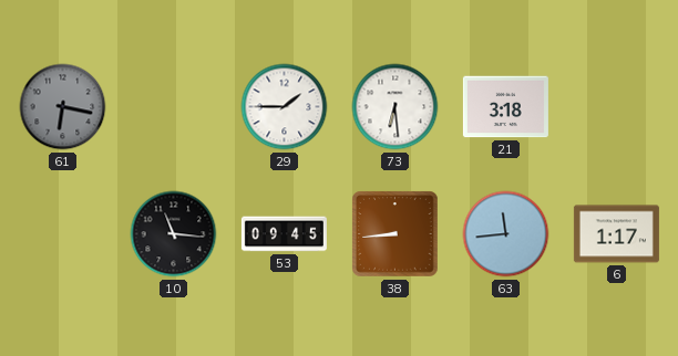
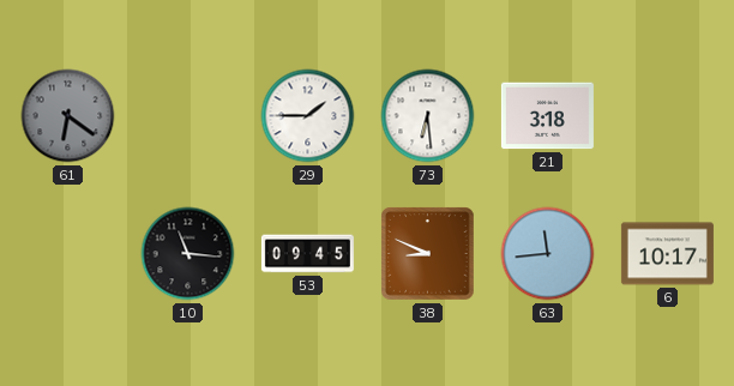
61: 6:17 -> 6:21
38: 8:44 -> 8:49
6: 1:17 -> 10:17
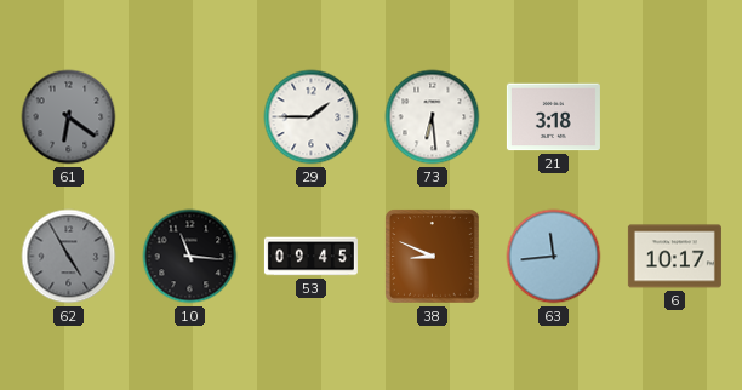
62: none -> 4:55
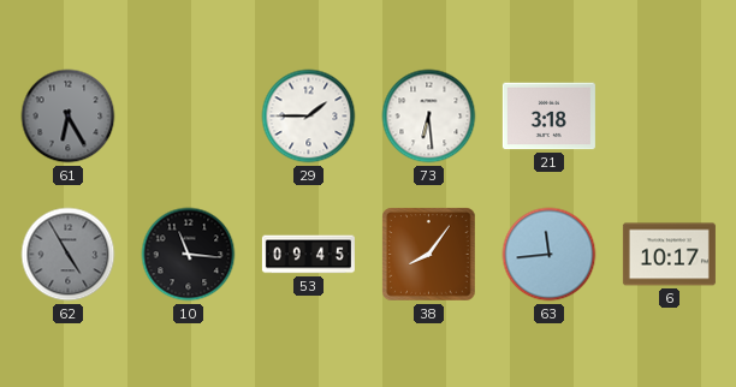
61: 6:21 -> 6:25
38: 8:49 -> 8:06
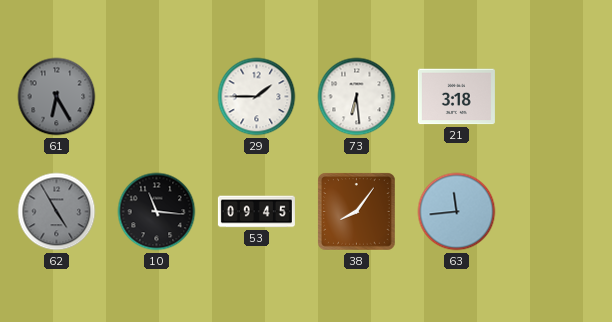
6: 10:17 -> none
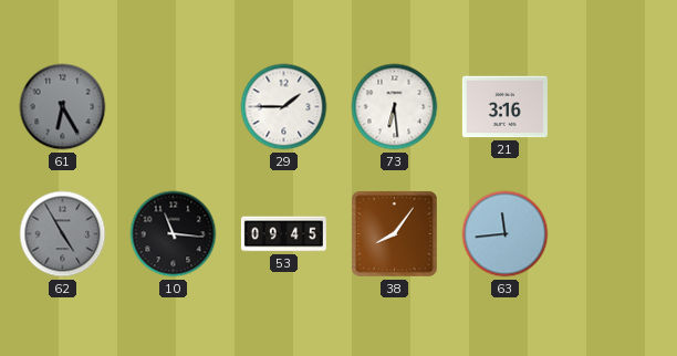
21: 3:18 -> 3:16
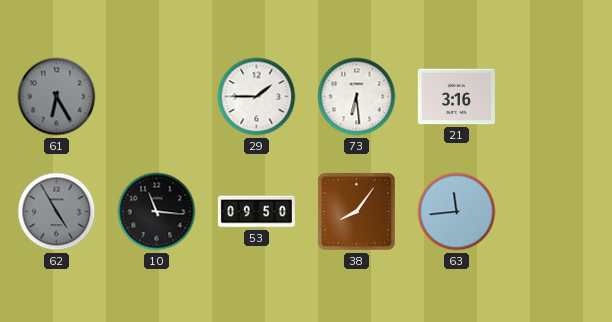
53: 09:45 -> 09:50
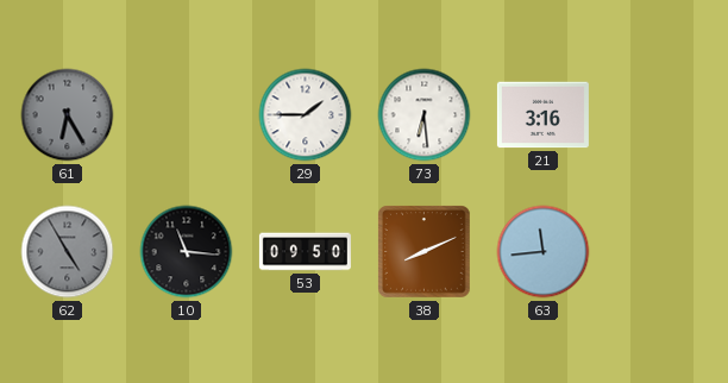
38: 8:06 -> 8:11
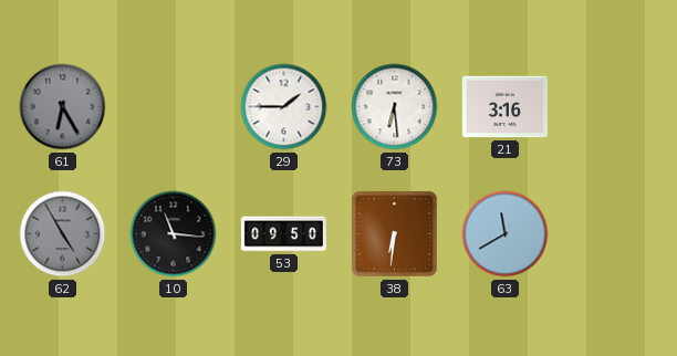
38: 8:11 -> 6:31
63: 11:44 -> 11:40
